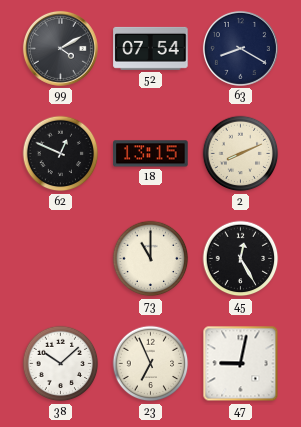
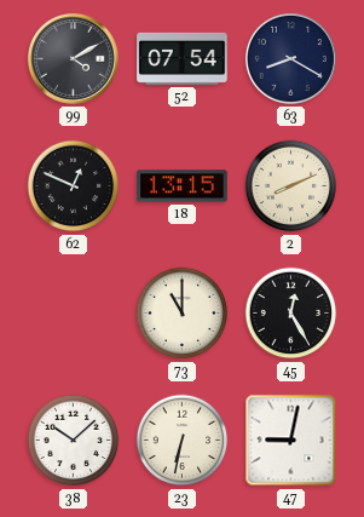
23: 6:56 -> 6:32
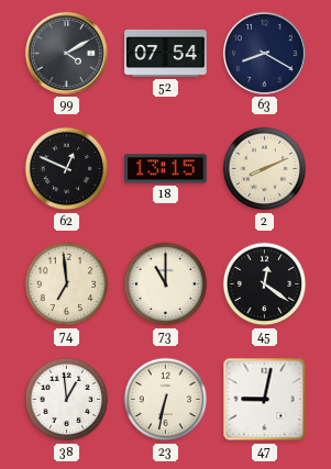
74: none -> 6:59
45: 12:25 -> 12:21
38: 10:08 -> 12:59
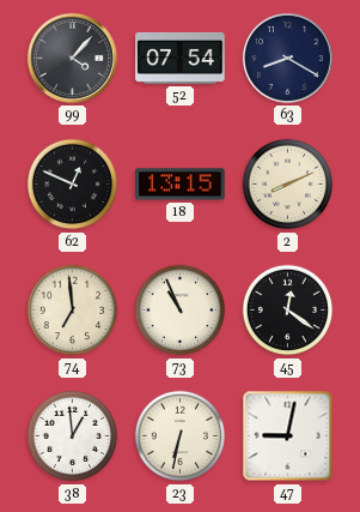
99: 4:10 -> 4:07
73: 11:00 -> 10:56
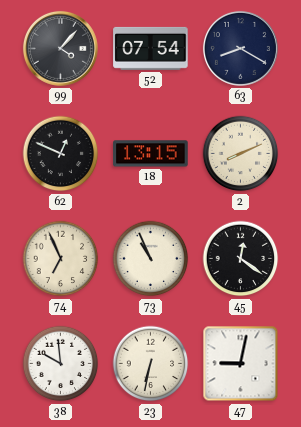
74: 6:59 -> 6:56
38: 12:59 -> 9:59
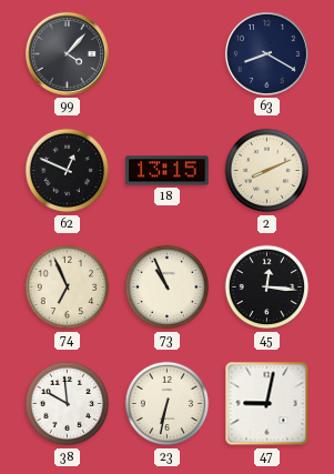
52: 07:54 -> none
45: 12:21 -> 12:16
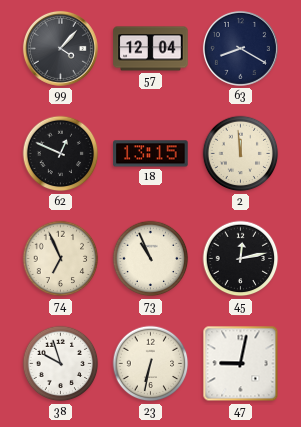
57: none -> 12:04
2: 8:11 -> 11:59
45: 12:16 -> 12:13
38: 9:59 -> 9:57
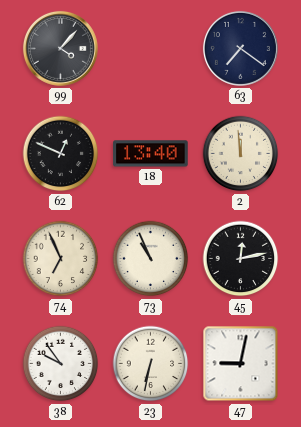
57: 12:04 -> none
63: 8:20 -> 7:21
18: 13:15 -> 13:40
38: 9:57 -> 9:54
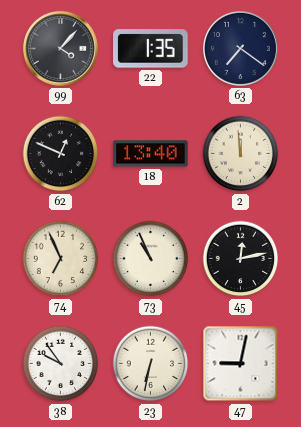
22: none -> 1:35
